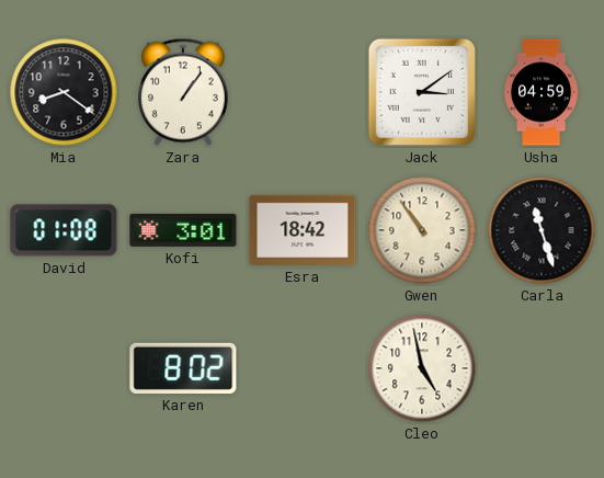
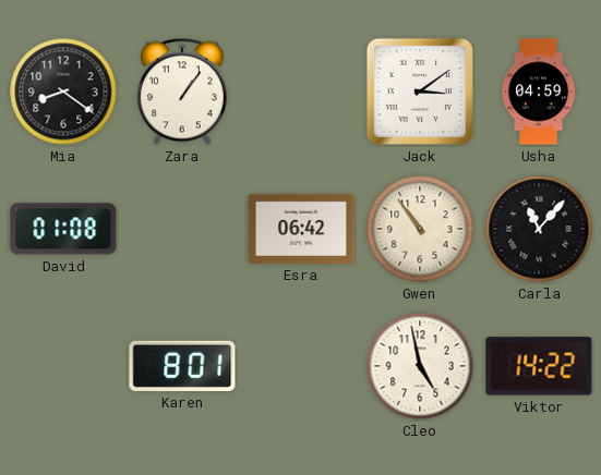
Kofi: 3:01 -> none
Esra: 18:42 -> 06:42
Carla: 11:27 -> 11:07
Karen: 8:02 -> 8:01
Viktor: none -> 14:22
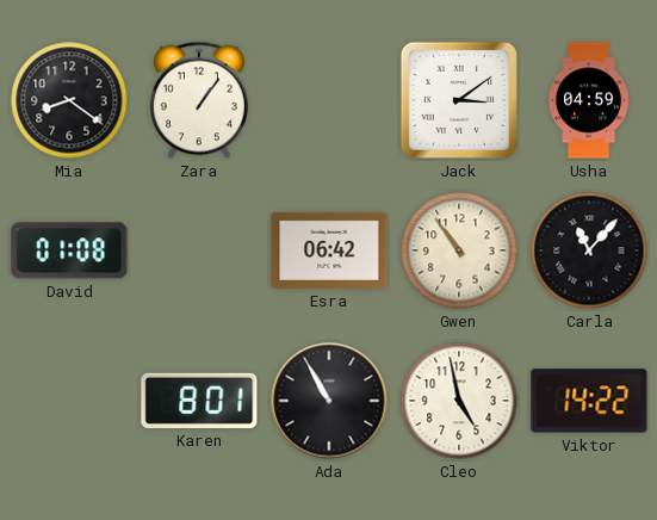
Ada: none -> 10:55
